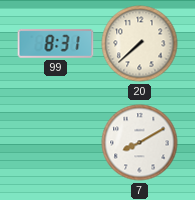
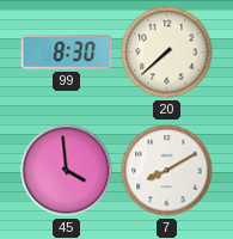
99: 8:31 -> 8:30
45: none -> 3:59
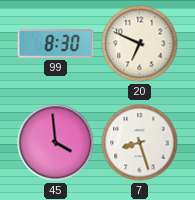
20: 7:38 -> 6:49
7: 8:10 -> 8:27
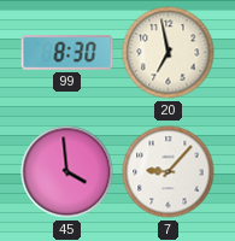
20: 6:49 -> 6:58
7: 8:27 -> 9:07
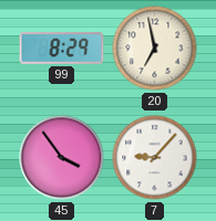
99: 8:30 -> 8:29
45: 3:59 -> 3:54
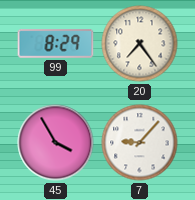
20: 6:58 -> 7:24
45: 3:54 -> 3:55
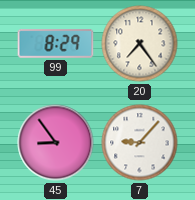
45: 3:55 -> 8:54
